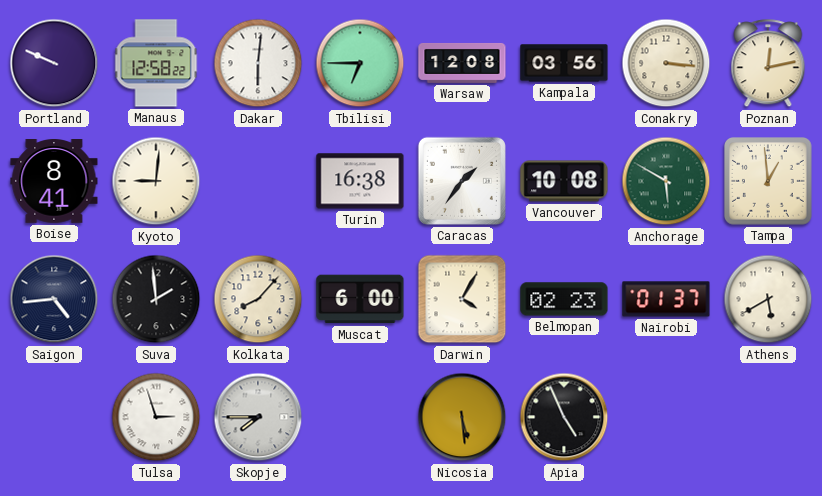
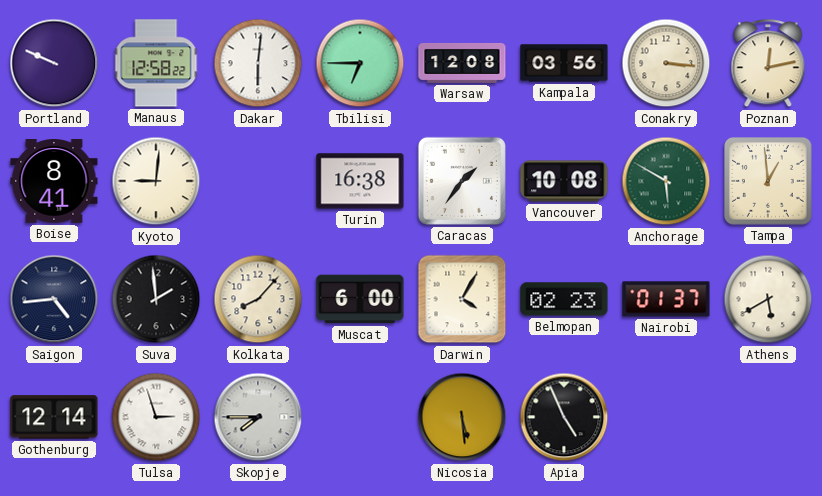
Gothenburg: none -> 12:14
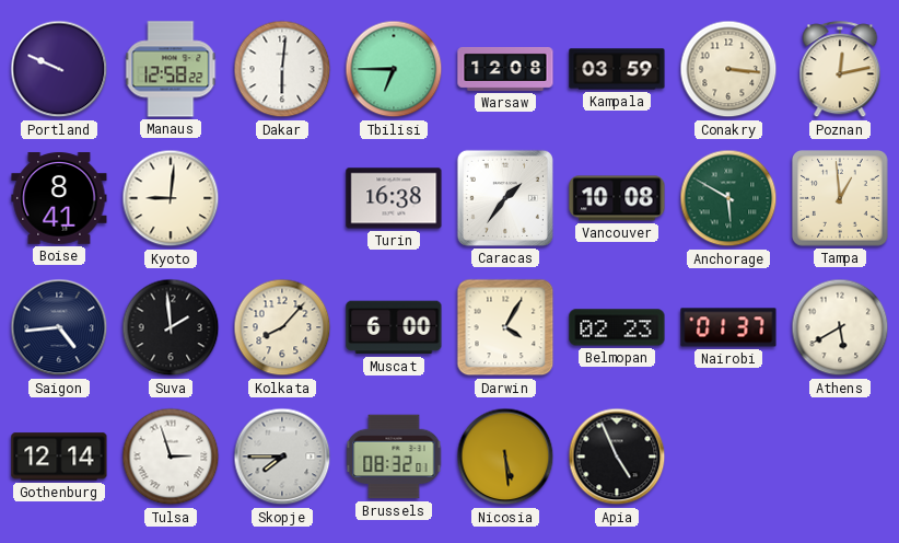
Kampala: 03:56 -> 03:59
Brussels: none -> 08:32
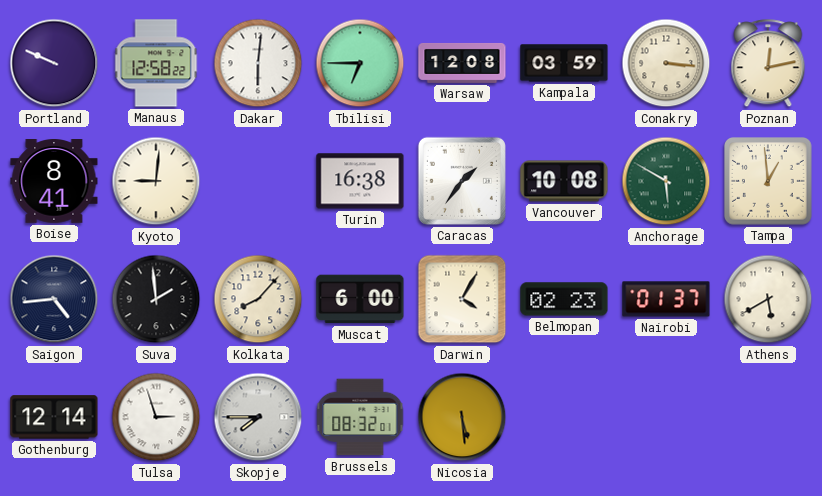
Apia: 4:56 -> none
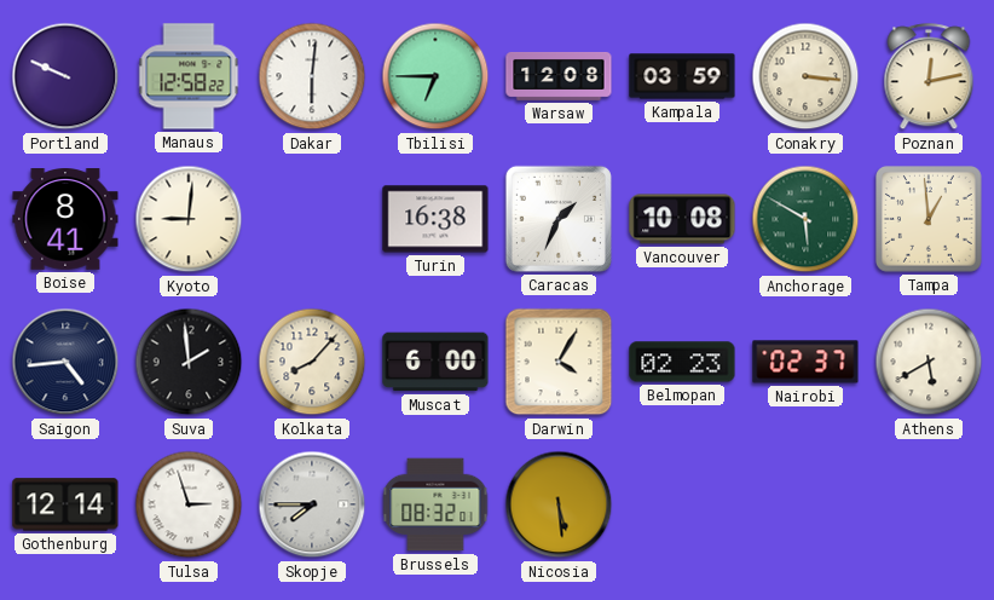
Caracas: 1:36 -> 1:34
Nairobi: 01:37 -> 02:37
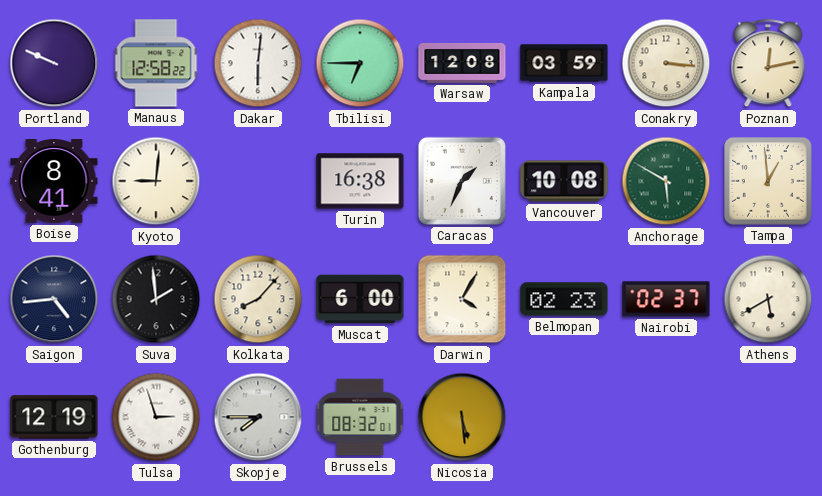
Gothenburg: 12:14 -> 12:19
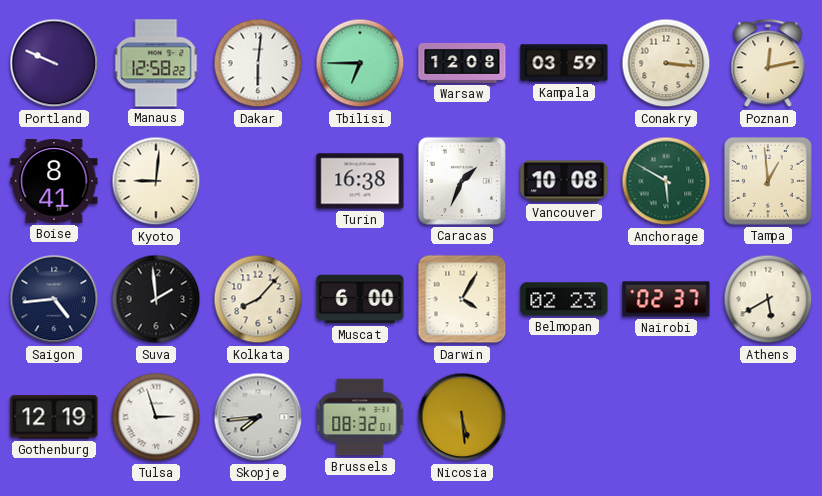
Skopje: 7:45 -> 7:44
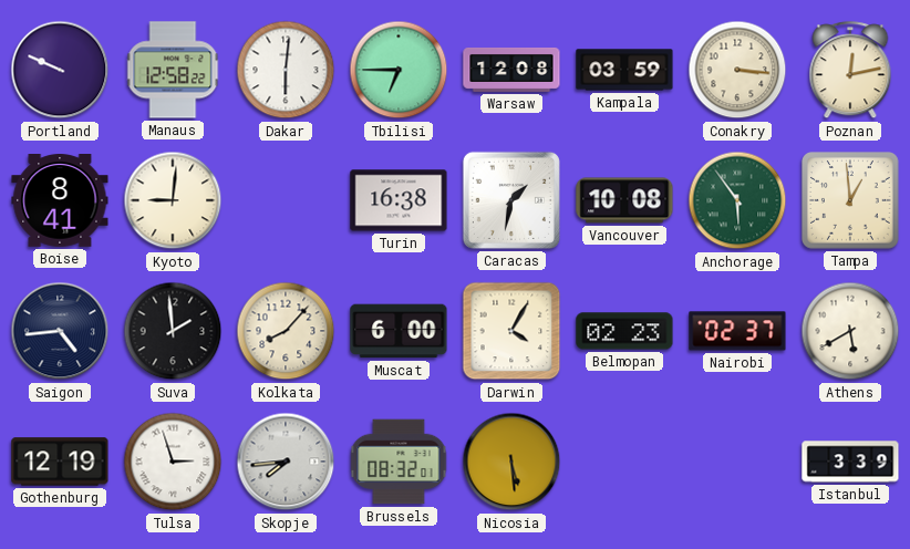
Caracas: 1:34 -> 1:32
Anchorage: 5:50 -> 5:54
Istanbul: none -> 3:39
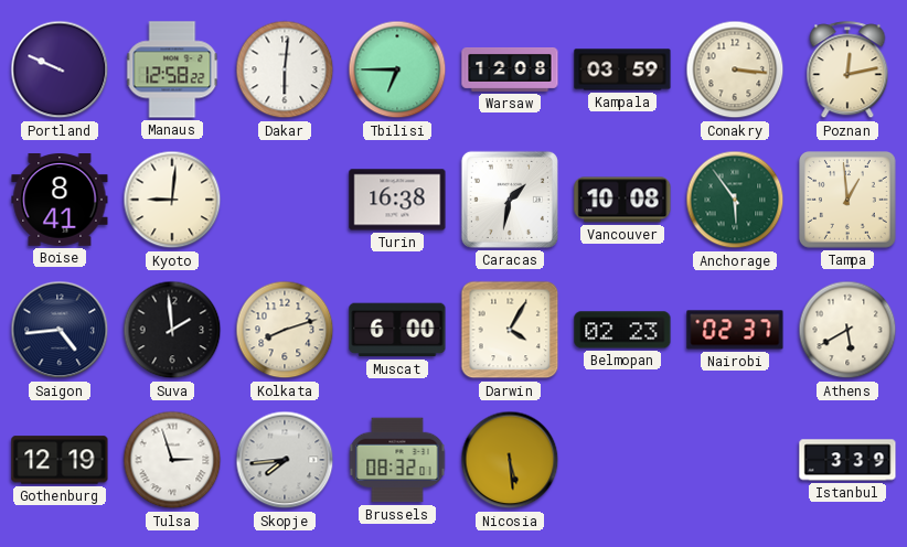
Kolkata: 8:07 -> 8:12
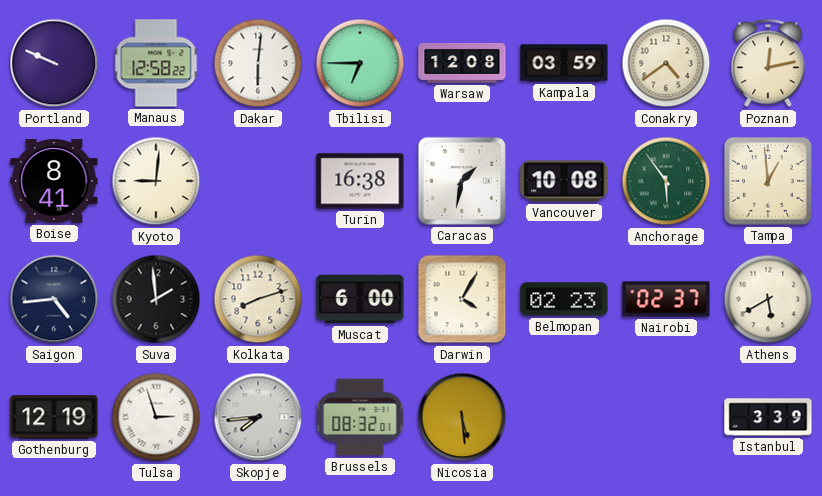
Conakry: 3:16 -> 4:39
